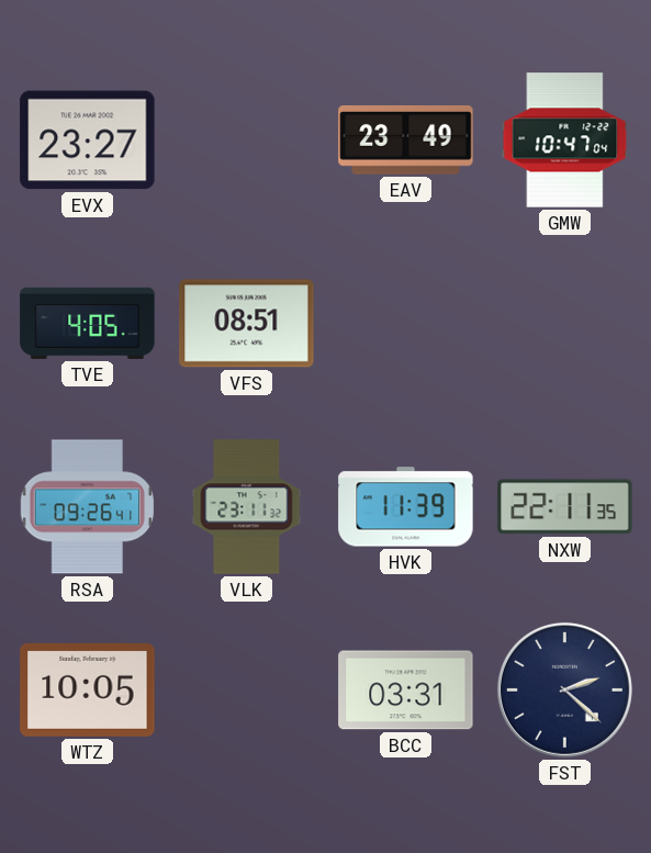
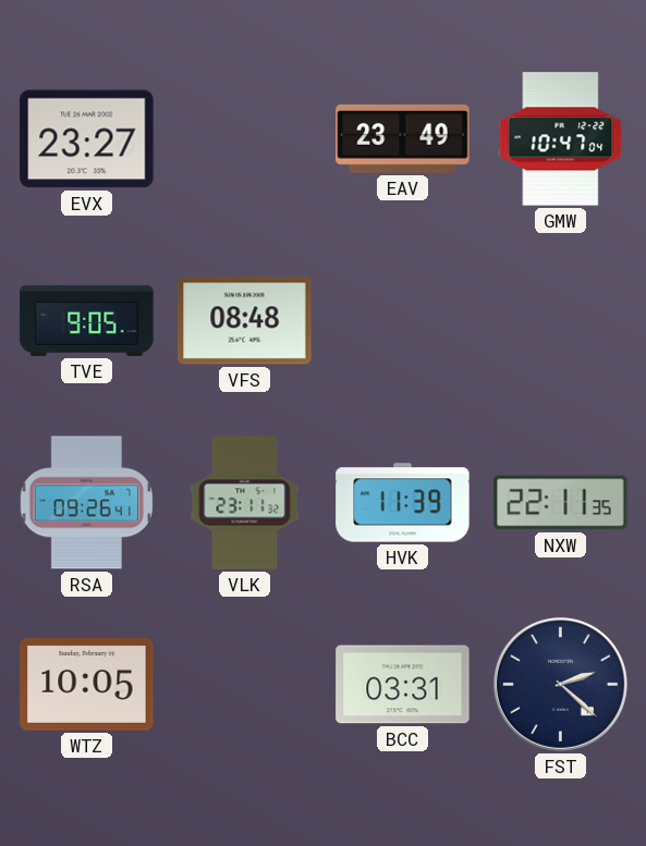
TVE: 4:05 -> 9:05
VFS: 08:51 -> 08:48
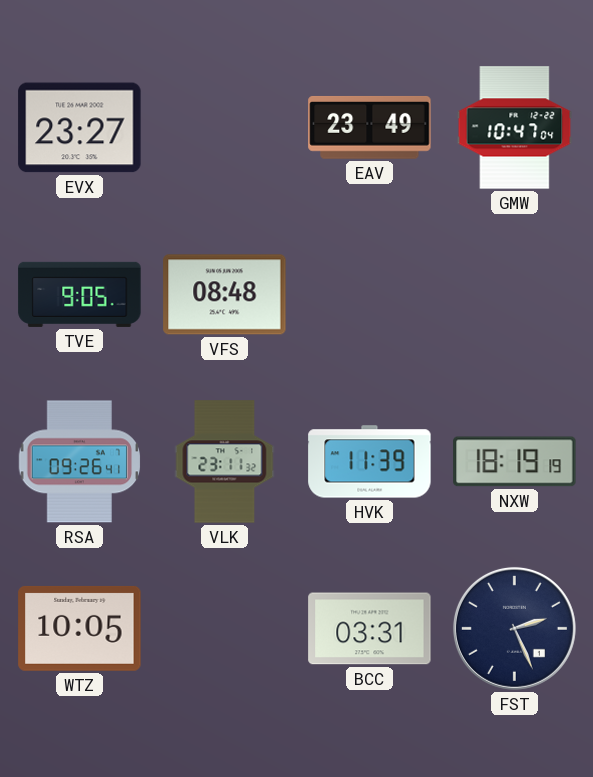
NXW: 22:11 -> 18:19
FST: 2:22 -> 2:26
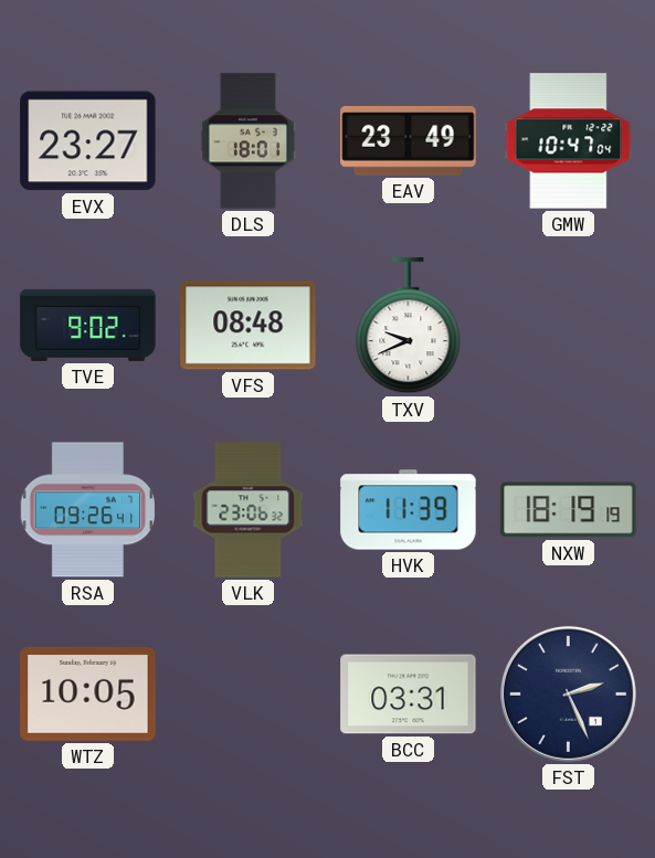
DLS: none -> 18:01
TVE: 9:05 -> 9:02
TXV: none -> 9:41
VLK: 23:11 -> 23:06
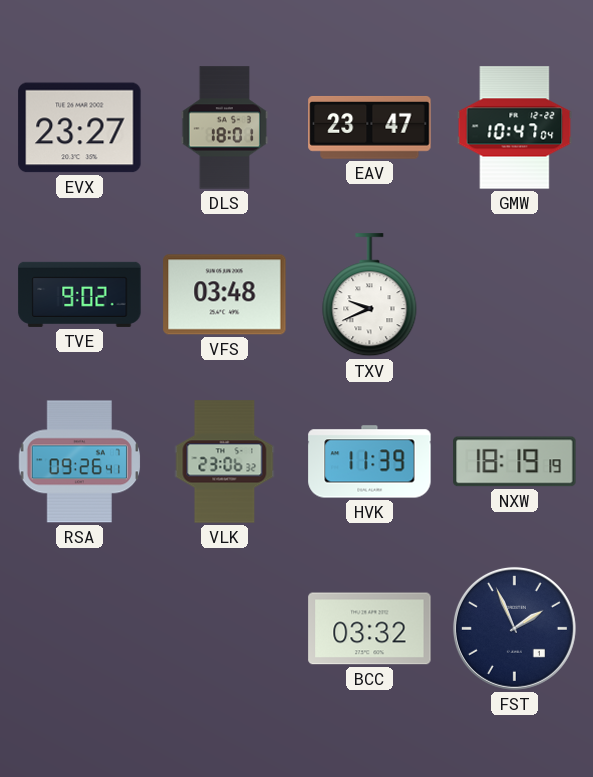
EAV: 23:49 -> 23:47
VFS: 08:48 -> 03:48
WTZ: 10:05 -> none
BCC: 03:31 -> 03:32
FST: 2:26 -> 1:56
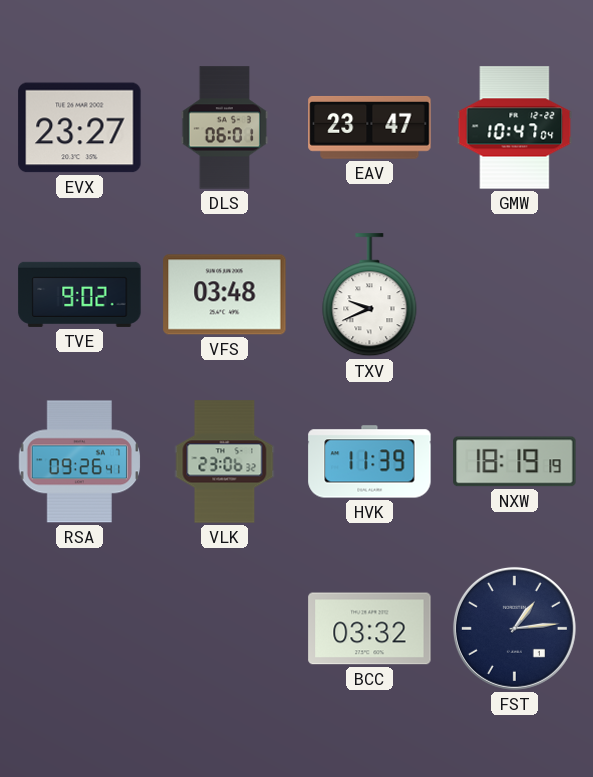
DLS: 18:01 -> 06:01
FST: 1:56 -> 1:14
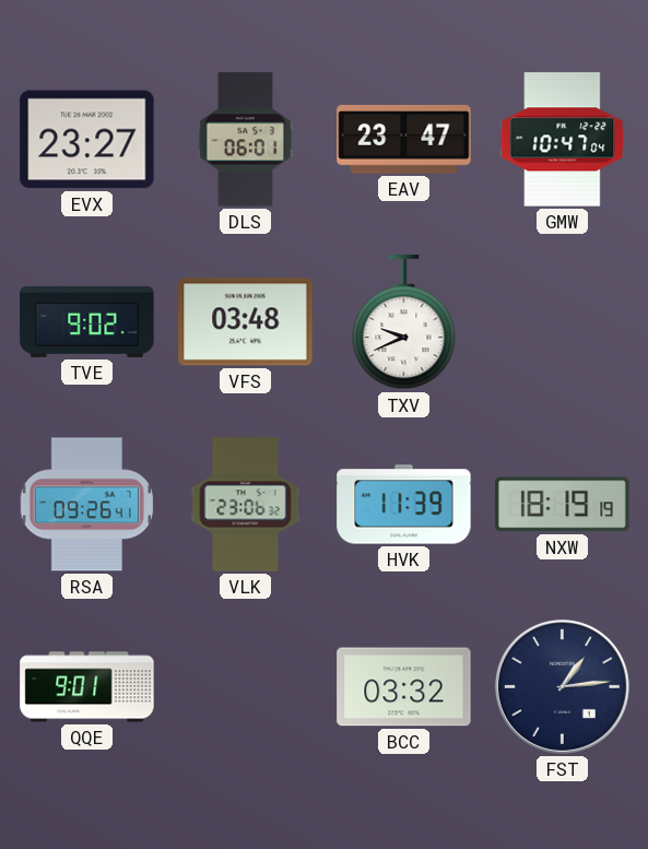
QQE: none -> 9:01
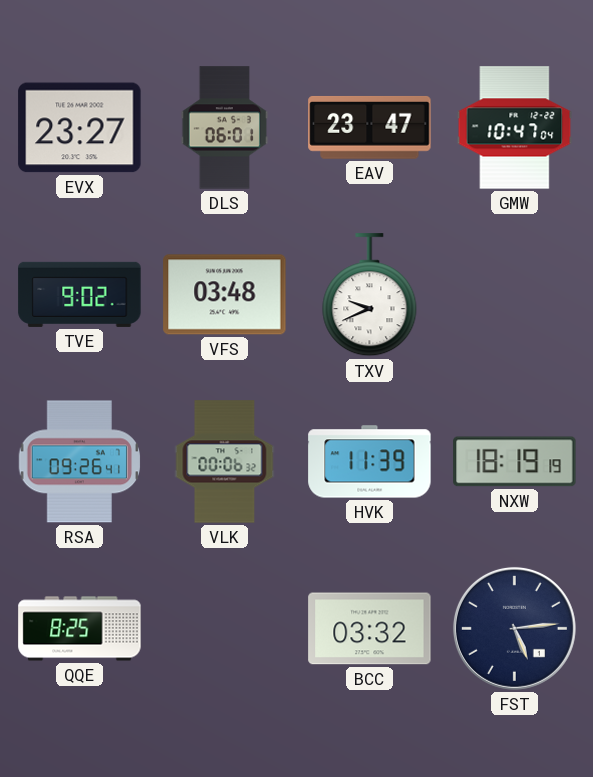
VLK: 23:06 -> 00:06
QQE: 9:01 -> 8:25
FST: 1:14 -> 5:14
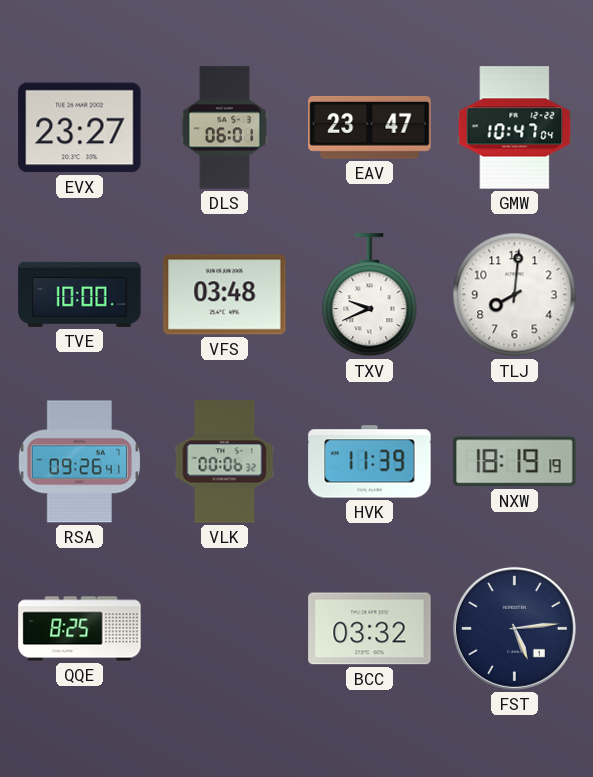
TVE: 9:02 -> 10:00
TLJ: none -> 8:01
